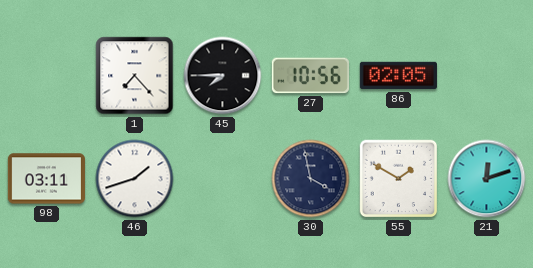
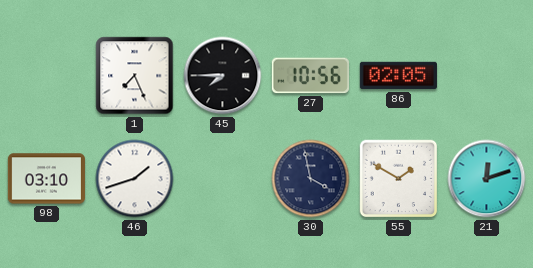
1: 7:23 -> 7:26
98: 03:11 -> 03:10
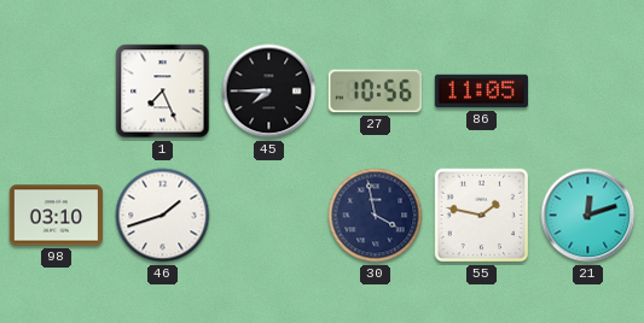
86: 02:05 -> 11:05
55: 1:50 -> 1:47
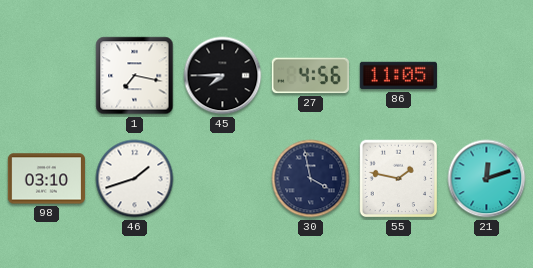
1: 7:26 -> 7:17
27: 10:56 -> 4:56
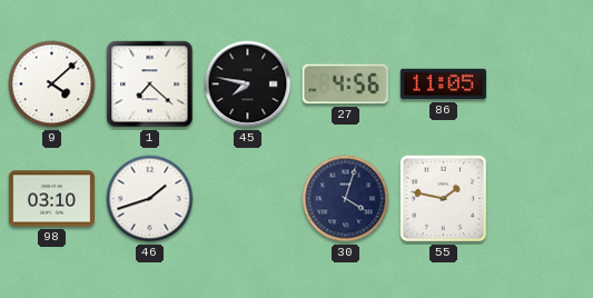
9: none -> 4:08
1: 7:17 -> 7:22
45: 7:45 -> 7:47
30: 3:58 -> 4:03
21: 12:12 -> none
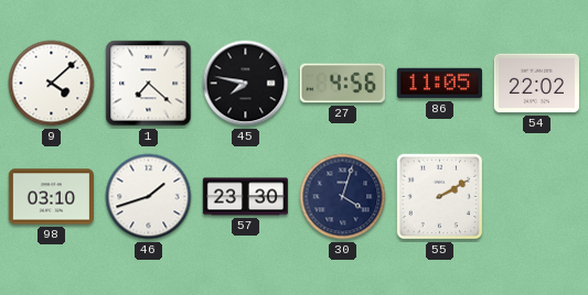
54: none -> 22:02
57: none -> 23:30
55: 1:47 -> 2:10
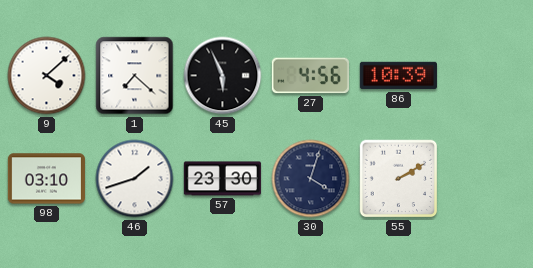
45: 7:47 -> 5:56
86: 11:05 -> 10:39
54: 22:02 -> none
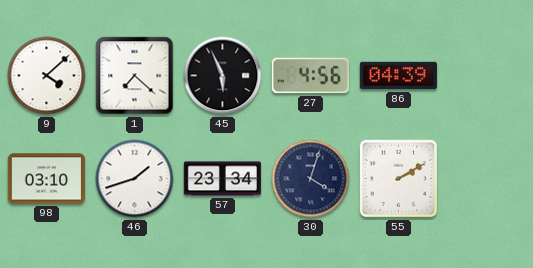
86: 10:39 -> 04:39
57: 23:30 -> 23:34
